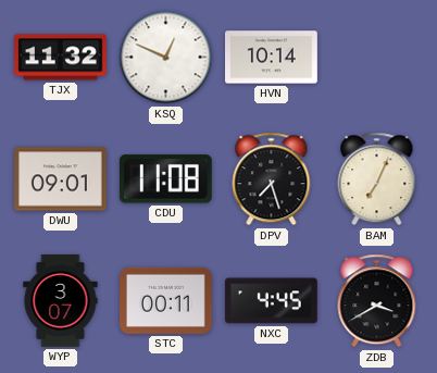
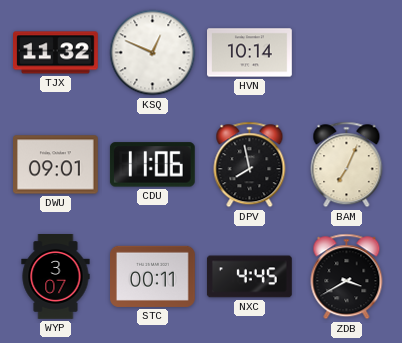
CDU: 11:08 -> 11:06
DPV: 7:27 -> 7:58
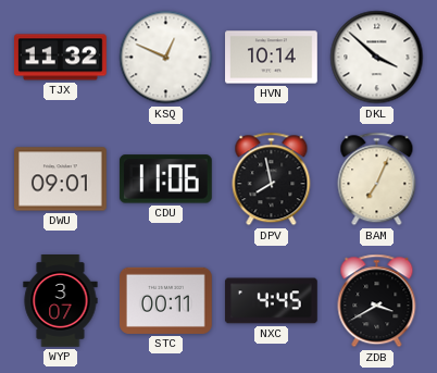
DKL: none -> 3:52
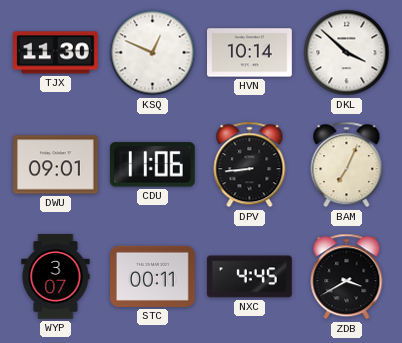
TJX: 11:32 -> 11:30
DPV: 7:58 -> 8:44
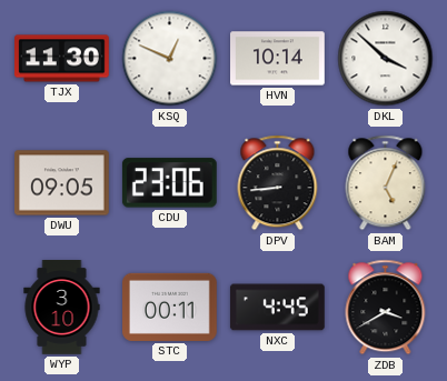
DWU: 09:01 -> 09:05
CDU: 11:06 -> 23:06
BAM: 7:04 -> 5:04
WYP: 3:07 -> 3:10
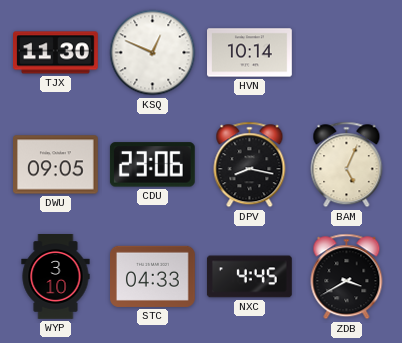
DKL: 3:52 -> none
DPV: 8:44 -> 8:17
STC: 00:11 -> 04:33
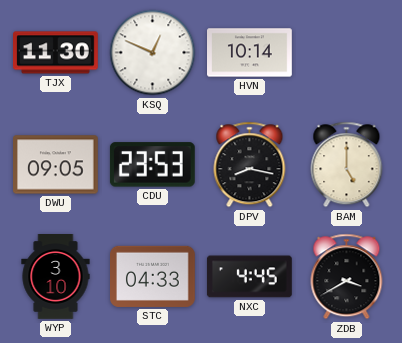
CDU: 23:06 -> 23:53
BAM: 5:04 -> 5:00
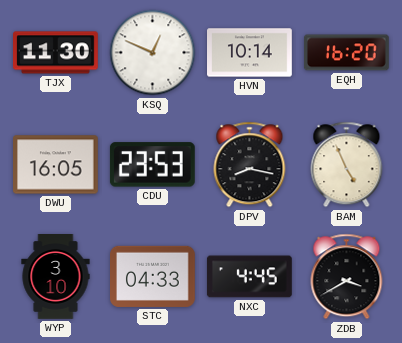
EQH: none -> 16:20
DWU: 09:05 -> 16:05
BAM: 5:00 -> 4:56
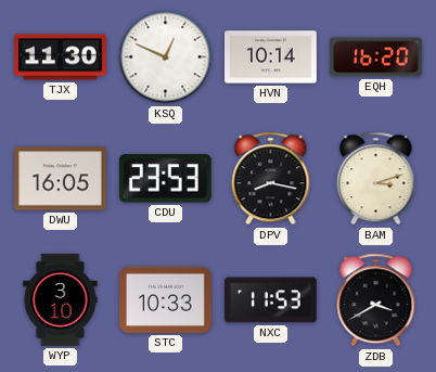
BAM: 4:56 -> 3:12
STC: 04:33 -> 10:33
NXC: 4:45 -> 11:53
